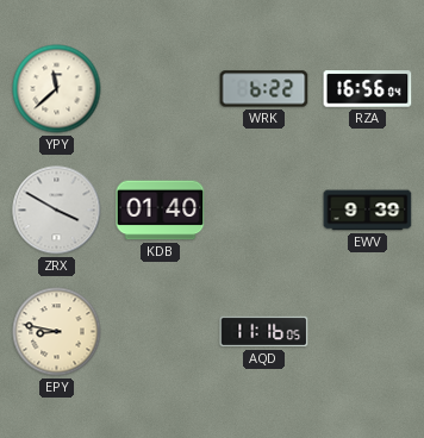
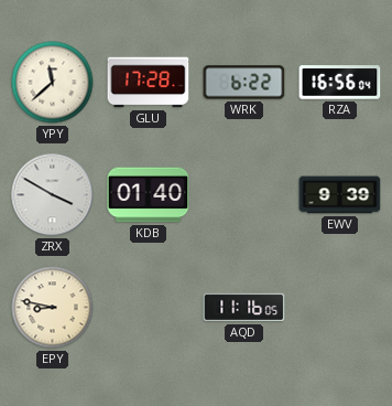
GLU: none -> 17:28
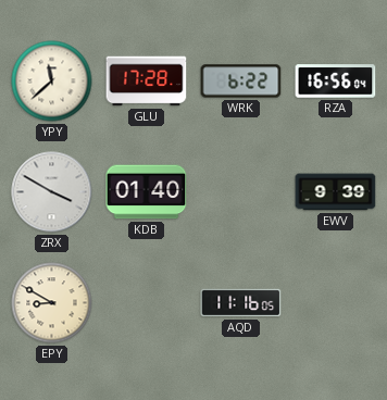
EPY: 8:47 -> 8:50
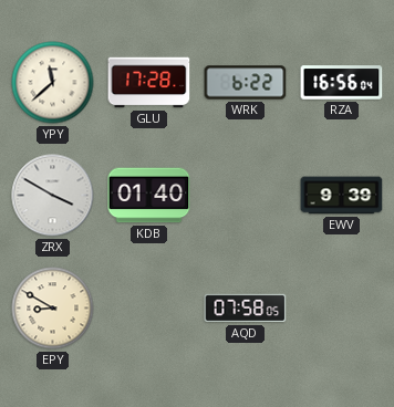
AQD: 11:16 -> 07:58
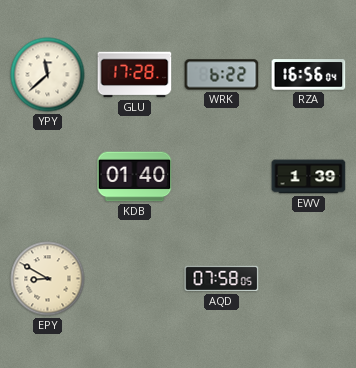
ZRX: 3:50 -> none
EWV: 9:39 -> 1:39
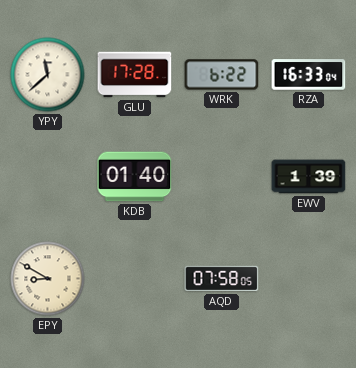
RZA: 16:56 -> 16:33
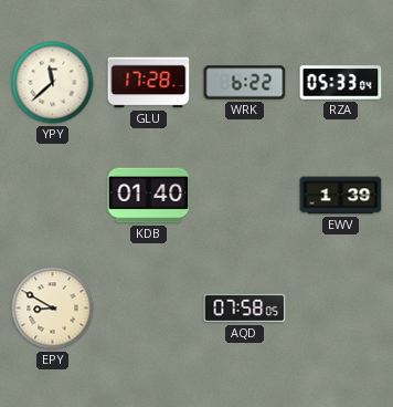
RZA: 16:33 -> 05:33
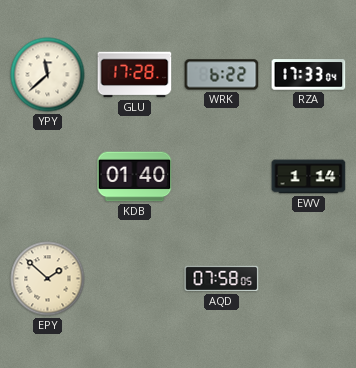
RZA: 05:33 -> 17:33
EWV: 1:39 -> 1:14
EPY: 8:50 -> 1:52
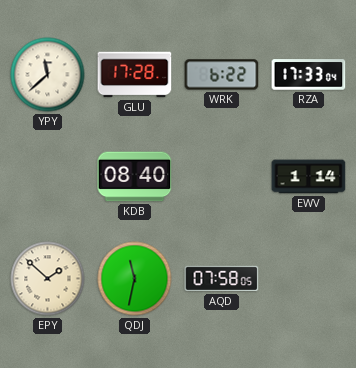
KDB: 01:40 -> 08:40
QDJ: none -> 11:32
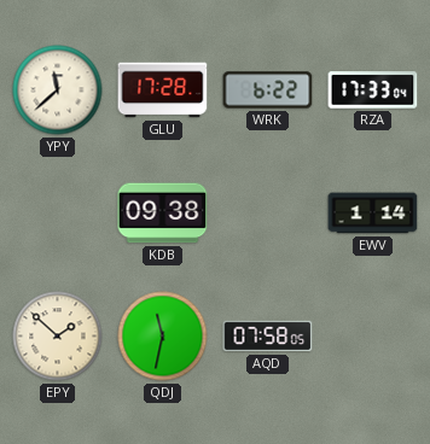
KDB: 08:40 -> 09:38
